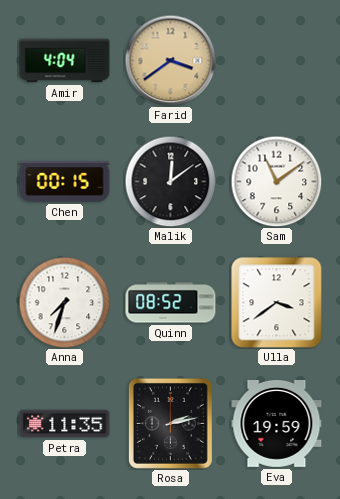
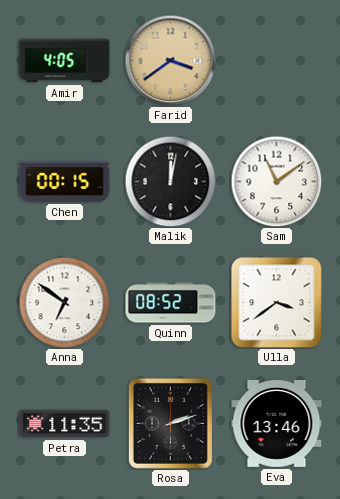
Amir: 4:04 -> 4:05
Malik: 12:09 -> 12:02
Anna: 7:33 -> 6:51
Rosa: 2:13 -> 2:12
Eva: 19:59 -> 13:46
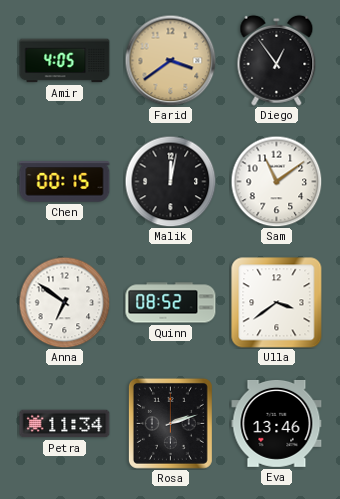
Diego: none -> 12:54
Petra: 11:35 -> 11:34
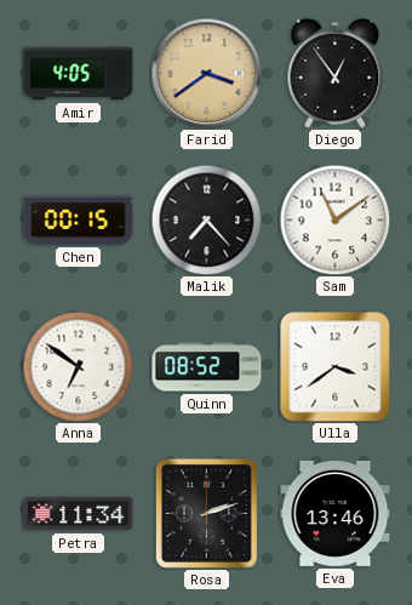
Malik: 12:02 -> 7:23
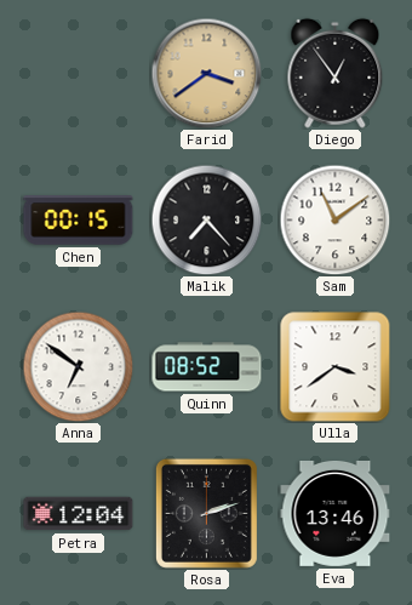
Amir: 4:05 -> none
Petra: 11:34 -> 12:04
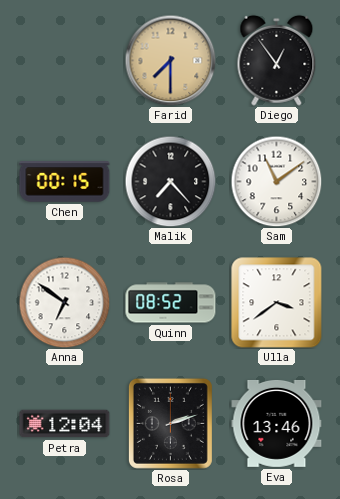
Farid: 3:39 -> 7:30
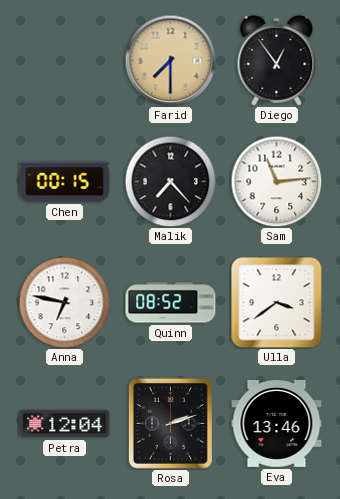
Sam: 11:09 -> 11:14
Anna: 6:51 -> 6:47
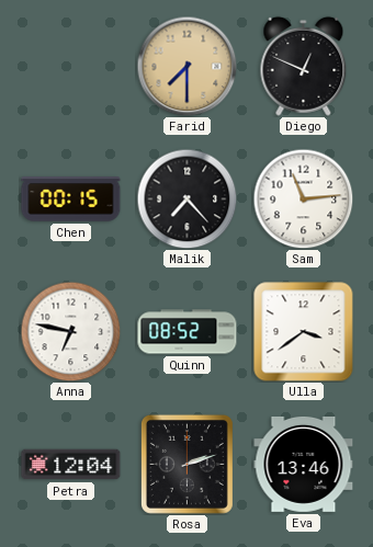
Diego: 12:54 -> 12:49
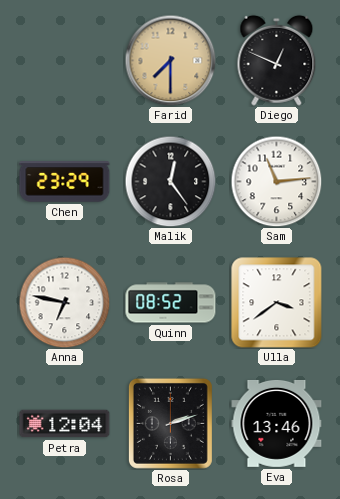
Chen: 00:15 -> 23:29
Malik: 7:23 -> 12:24
